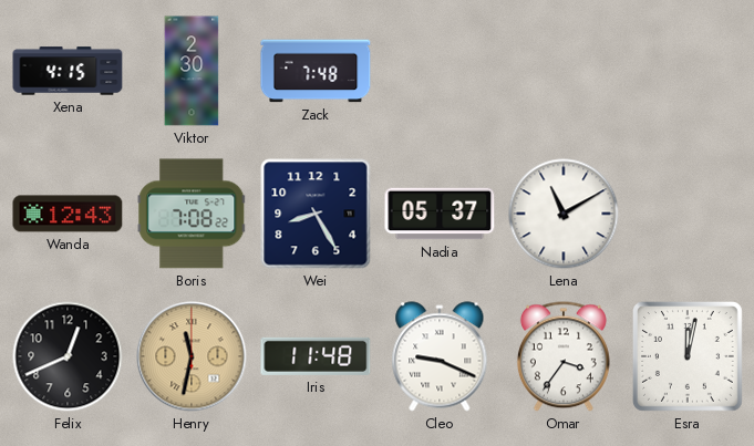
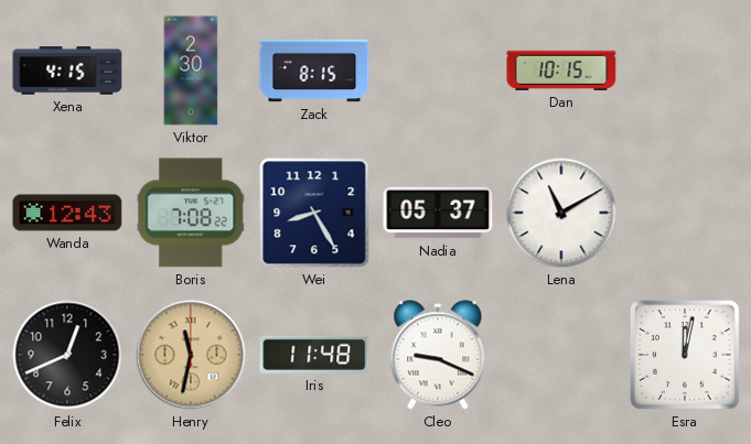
Zack: 7:48 -> 8:15
Dan: none -> 10:15
Omar: 3:36 -> none
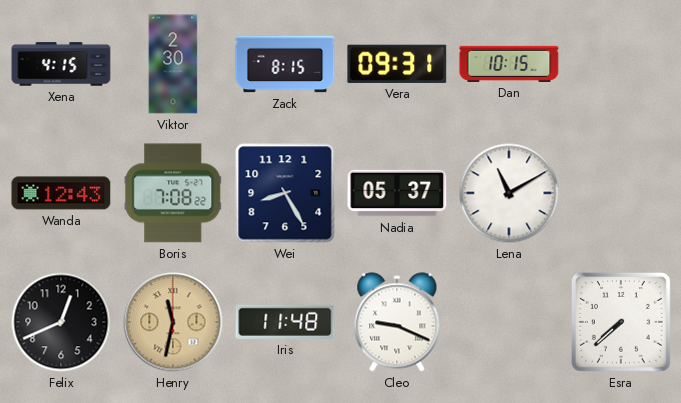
Vera: none -> 09:31
Esra: 12:02 -> 7:38
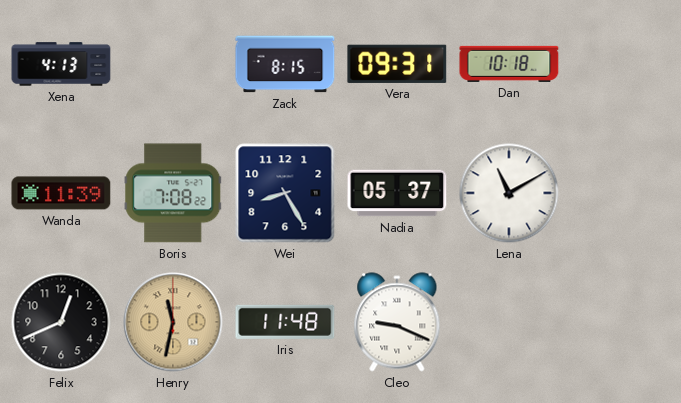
Xena: 4:15 -> 4:13
Viktor: 2:30 -> none
Dan: 10:15 -> 10:18
Wanda: 12:43 -> 11:39
Esra: 7:38 -> none
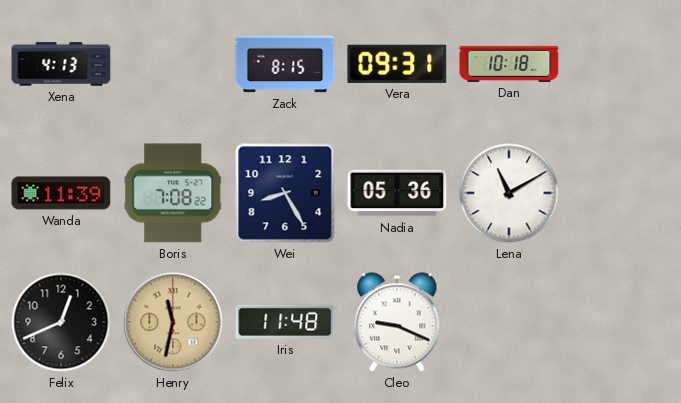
Nadia: 05:37 -> 05:36
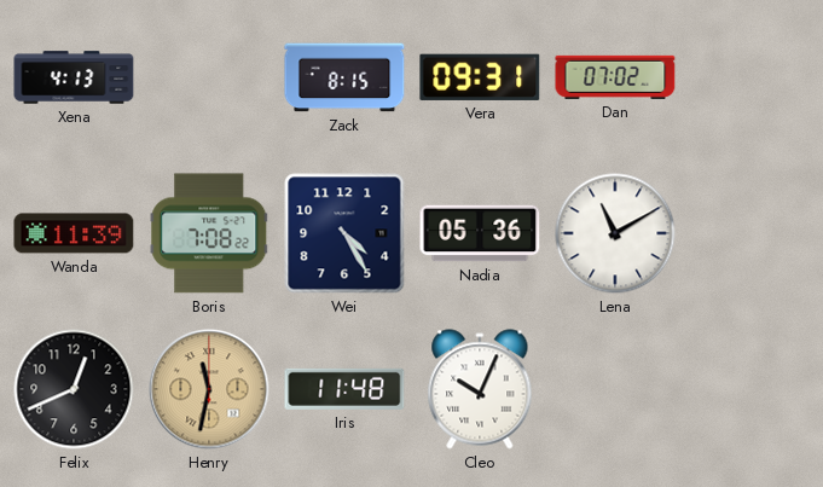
Dan: 10:18 -> 07:02
Wei: 8:25 -> 4:25
Cleo: 9:19 -> 10:04
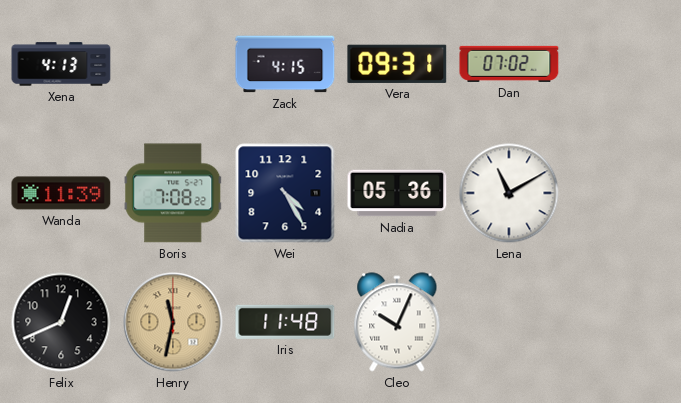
Zack: 8:15 -> 4:15
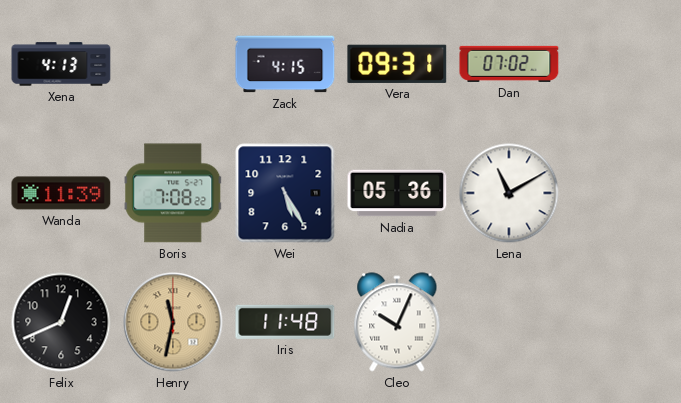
Wei: 4:25 -> 5:25
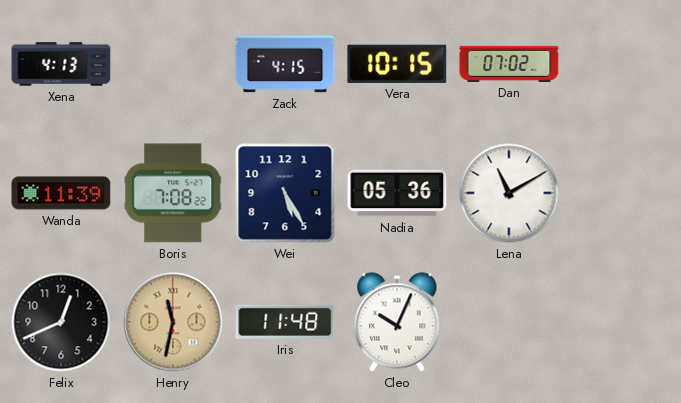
Vera: 09:31 -> 10:15
